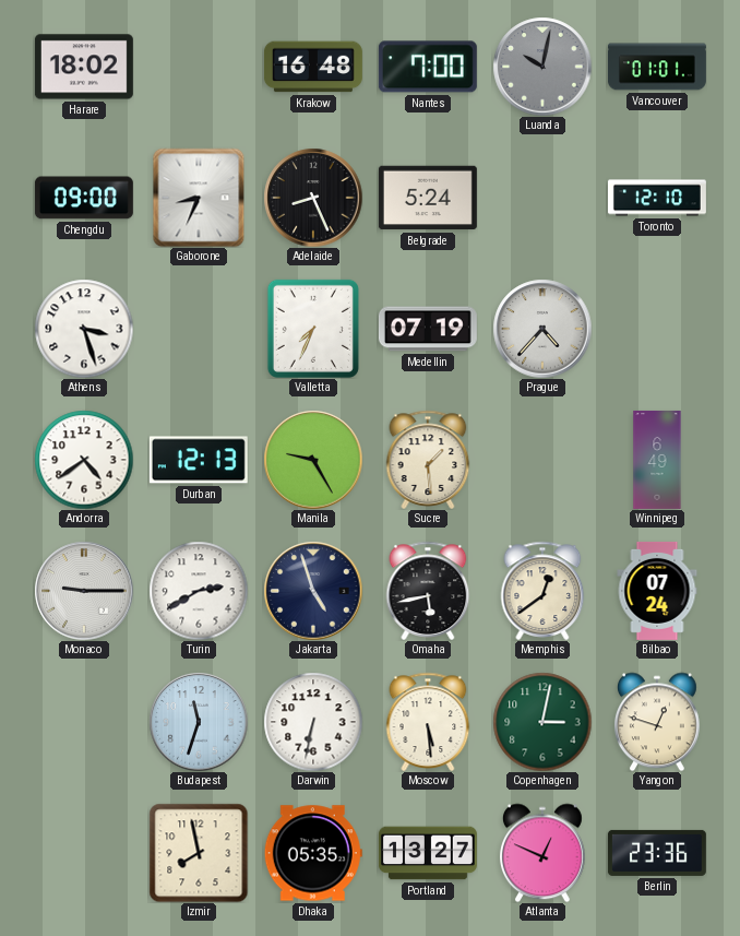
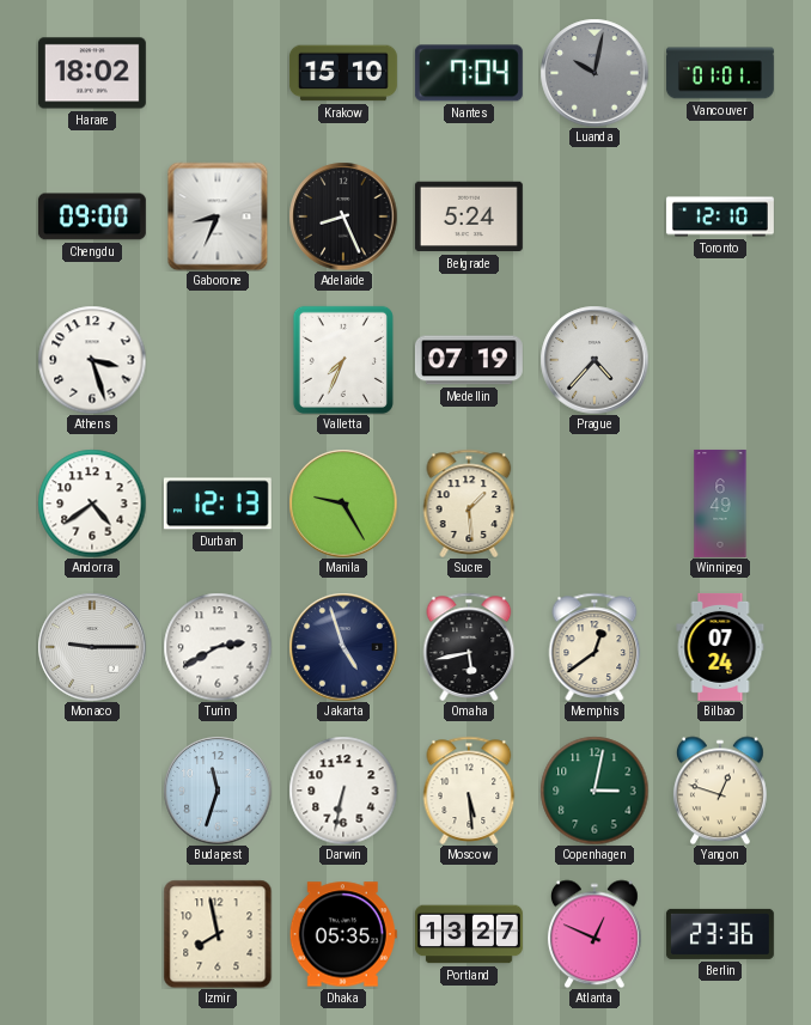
Krakow: 16:48 -> 15:10
Nantes: 7:00 -> 7:04
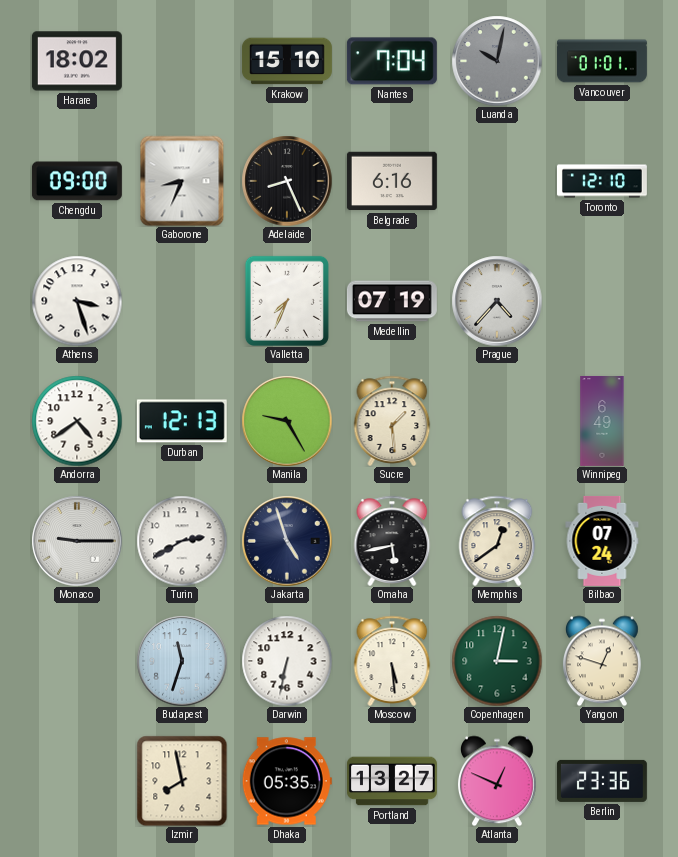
Belgrade: 5:24 -> 6:16
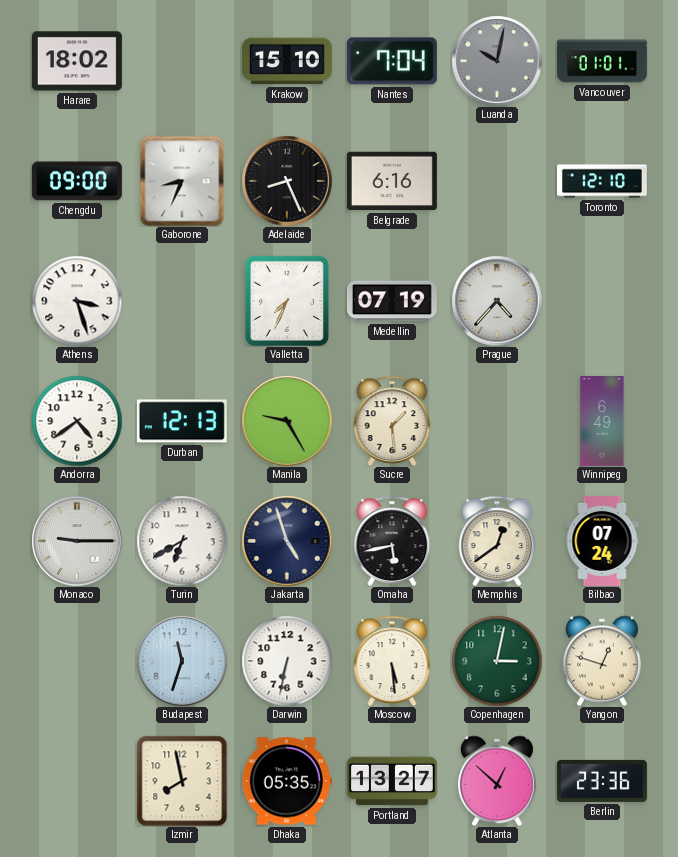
Turin: 2:40 -> 6:40
Atlanta: 12:49 -> 12:52
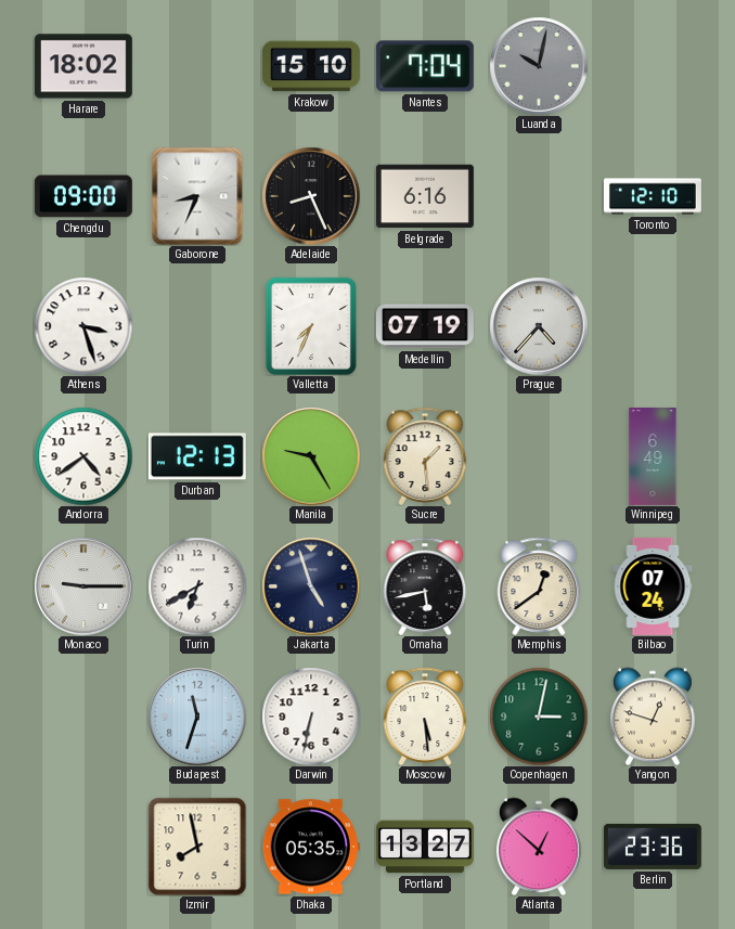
Vancouver: 01:01 -> none
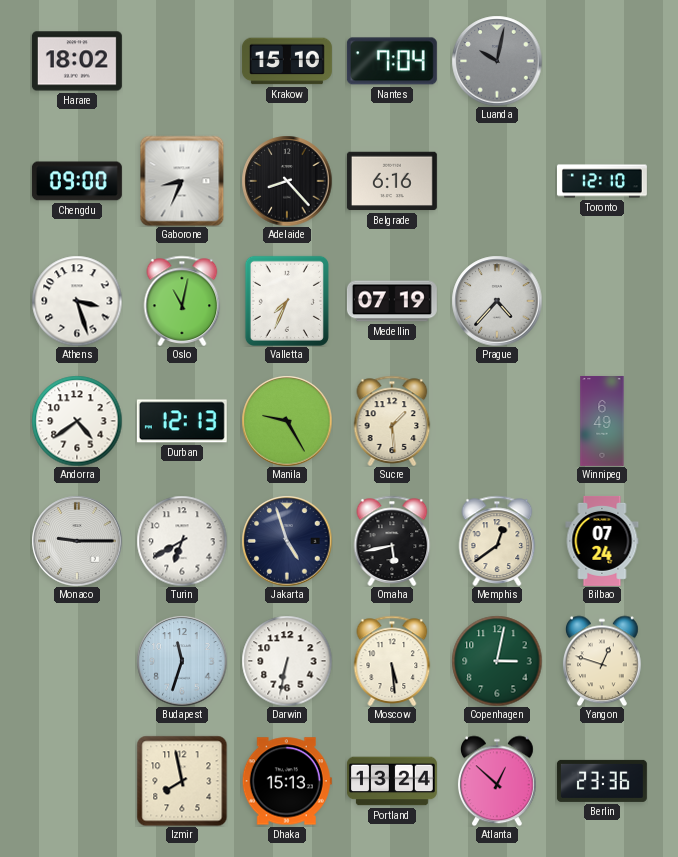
Adelaide: 8:26 -> 8:23
Oslo: none -> 11:02
Dhaka: 05:35 -> 15:13
Portland: 13:27 -> 13:24
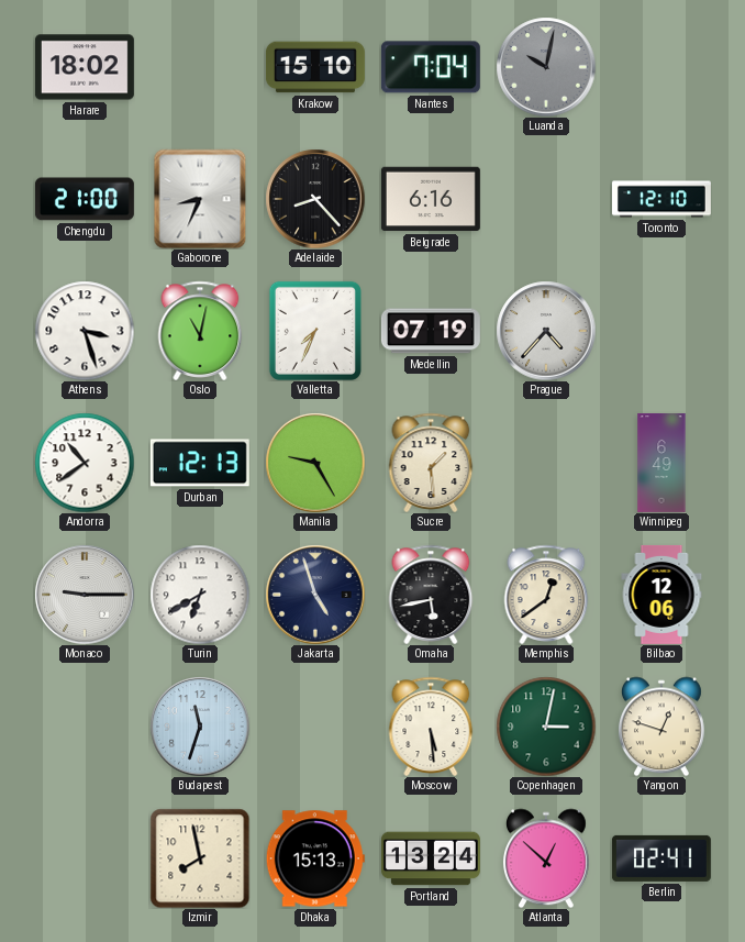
Chengdu: 09:00 -> 21:00
Andorra: 4:39 -> 10:39
Bilbao: 07:24 -> 12:06
Darwin: 6:32 -> none
Berlin: 23:36 -> 02:41
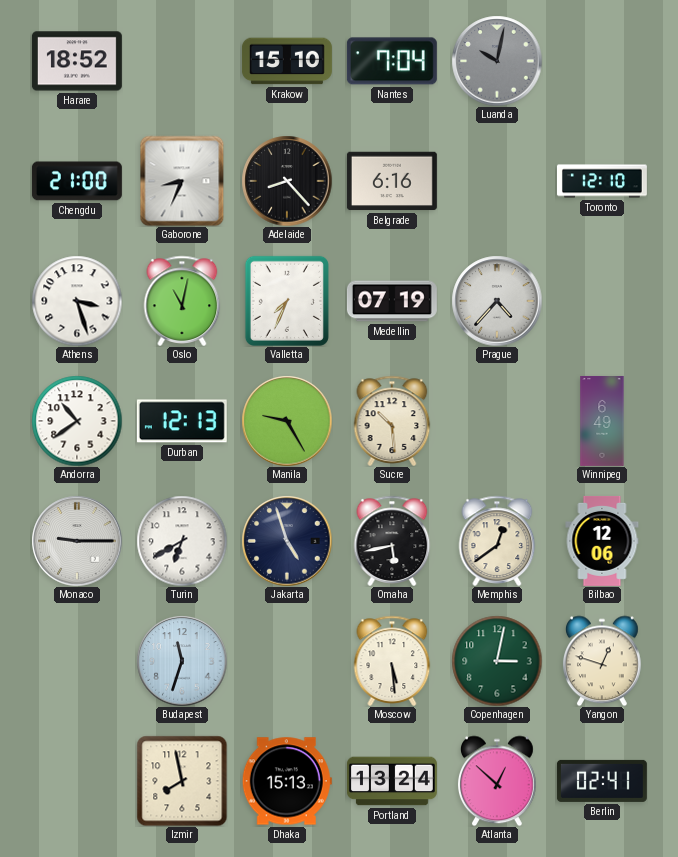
Harare: 18:02 -> 18:52
Sucre: 1:29 -> 10:29
